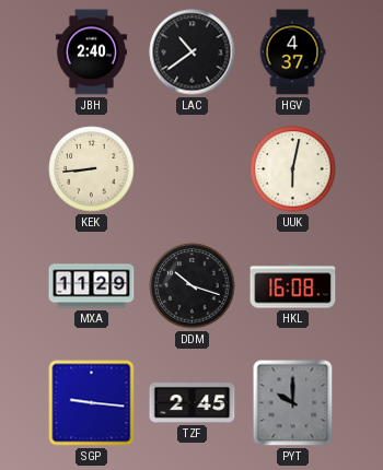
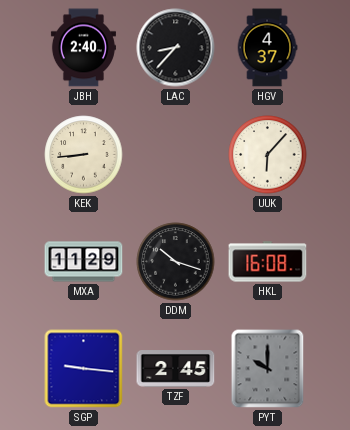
LAC: 10:39 -> 8:37
UUK: 6:02 -> 6:07
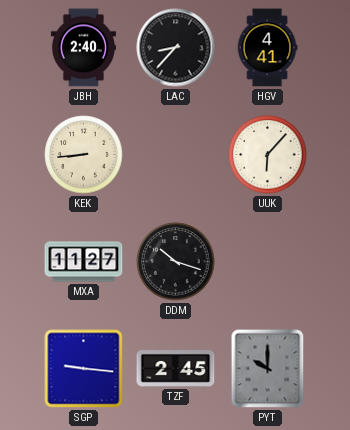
HGV: 4:37 -> 4:41
MXA: 11:29 -> 11:27
HKL: 16:08 -> none
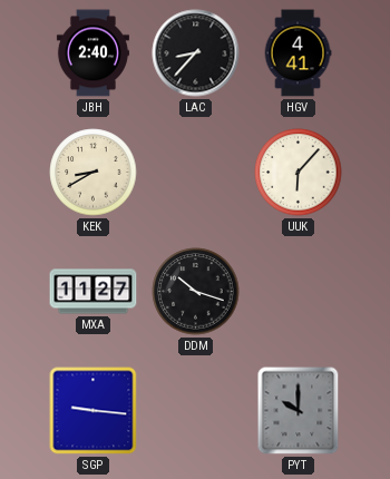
KEK: 8:44 -> 8:40
TZF: 2:45 -> none
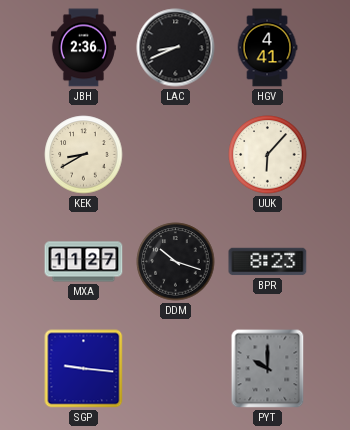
JBH: 2:40 -> 2:36
LAC: 8:37 -> 8:41
BPR: none -> 8:23
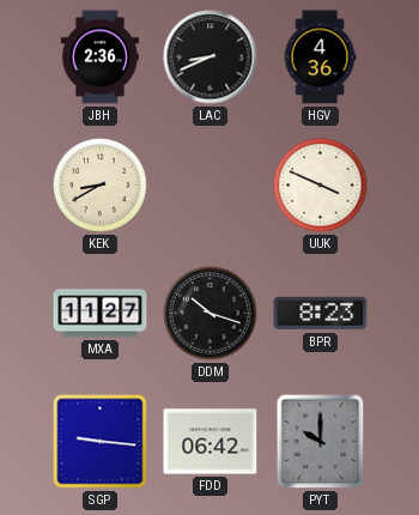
HGV: 4:41 -> 4:36
UUK: 6:07 -> 3:49
FDD: none -> 06:42
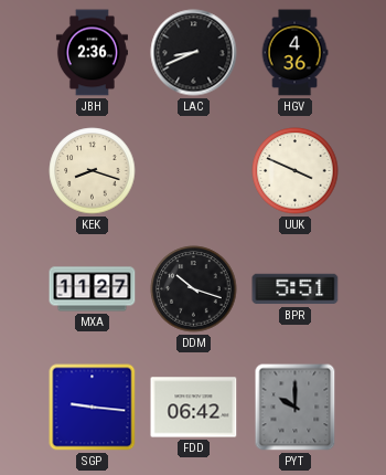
KEK: 8:40 -> 8:18
BPR: 8:23 -> 5:51
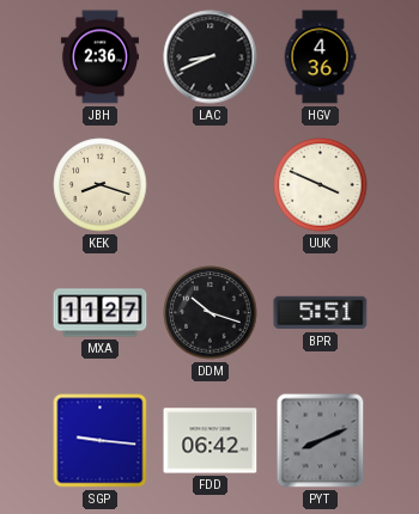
PYT: 10:00 -> 8:11
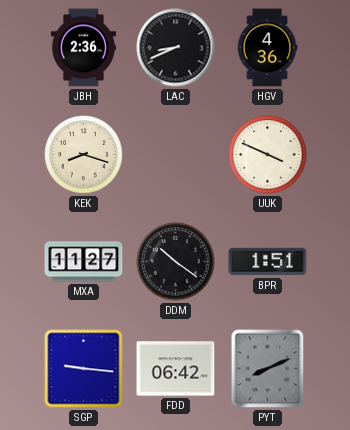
DDM: 10:18 -> 10:21
BPR: 5:51 -> 1:51
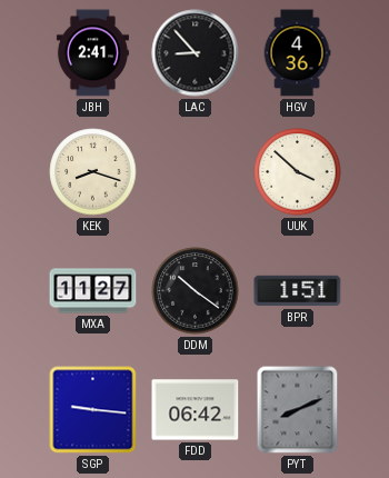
JBH: 2:36 -> 2:41
LAC: 8:41 -> 8:53
UUK: 3:49 -> 3:52
